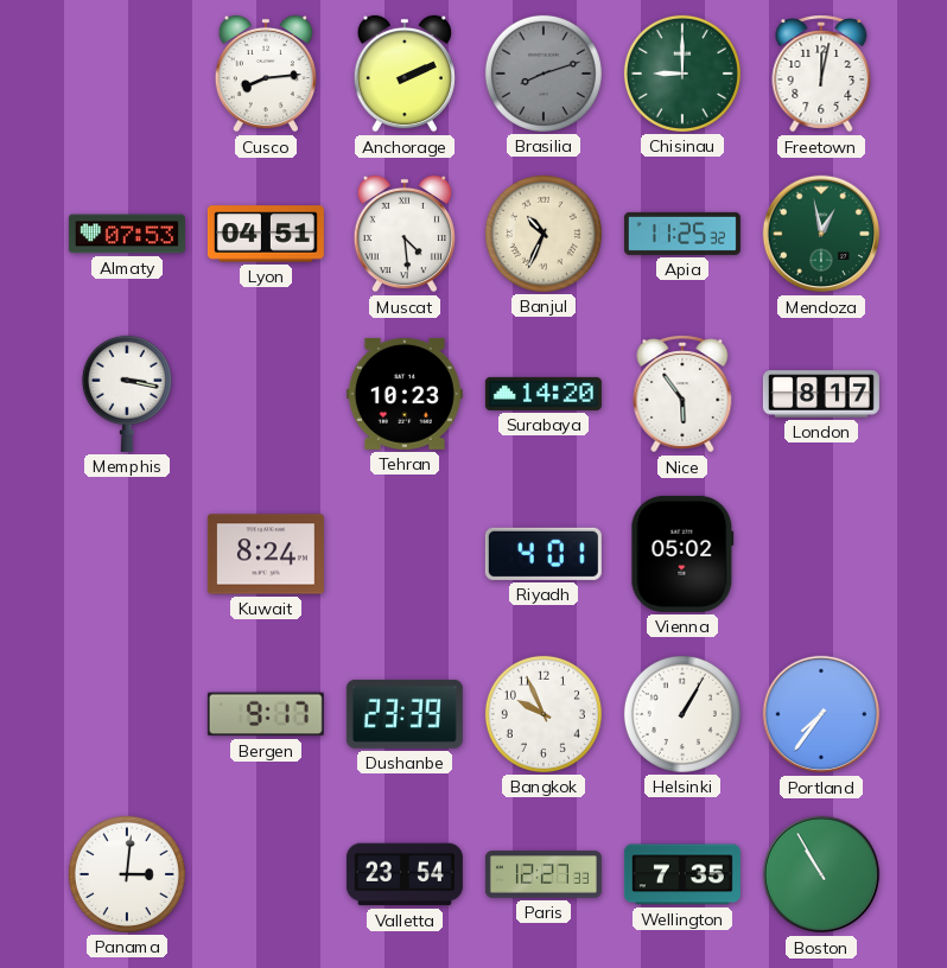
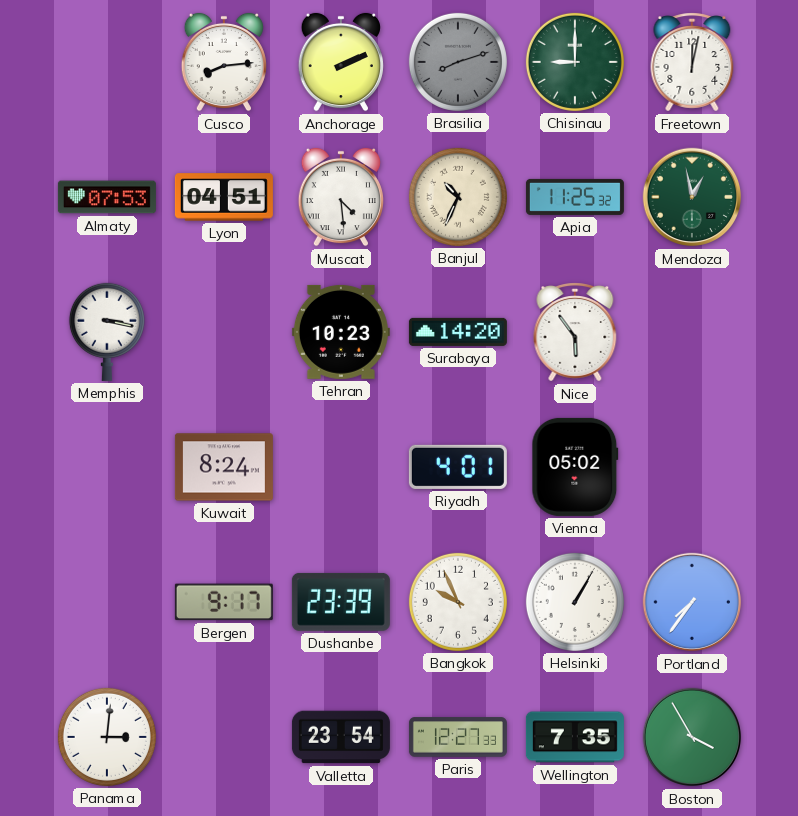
London: 8:17 -> none
Boston: 10:55 -> 3:55
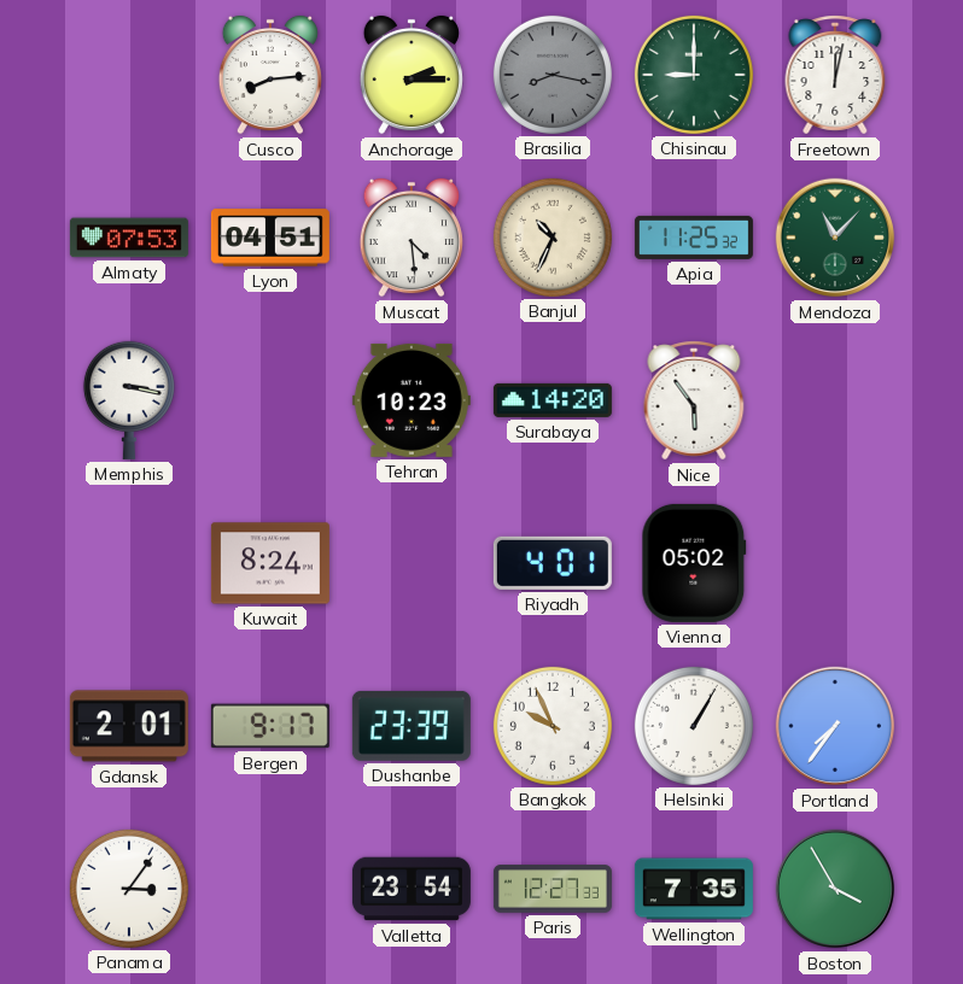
Anchorage: 2:11 -> 2:15
Brasilia: 8:12 -> 8:17
Mendoza: 12:58 -> 11:07
Gdansk: none -> 2:01
Panama: 3:01 -> 3:06
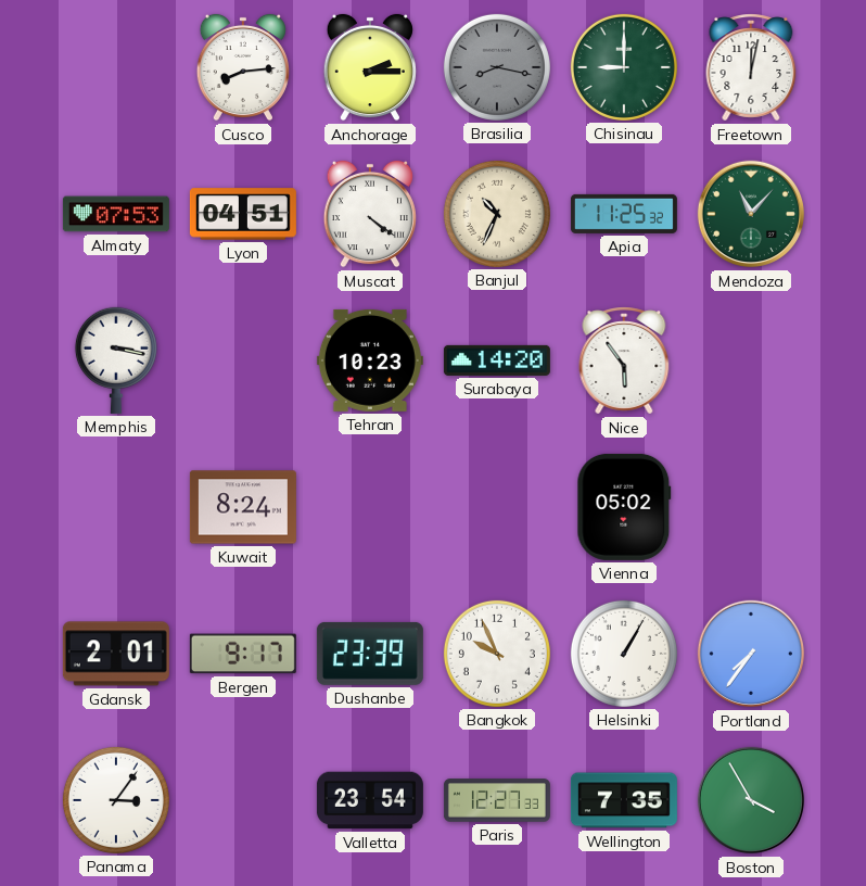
Muscat: 4:29 -> 4:21
Riyadh: 4:01 -> none
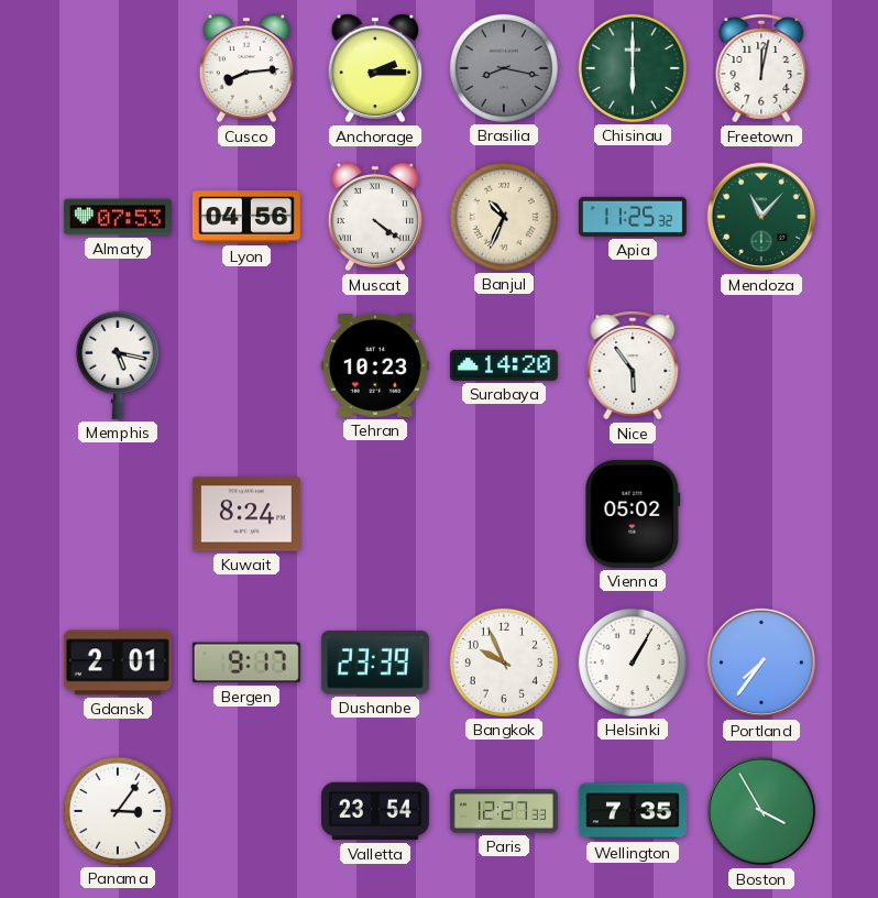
Chisinau: 9:00 -> 6:00
Lyon: 04:51 -> 04:56
Memphis: 3:17 -> 5:17
